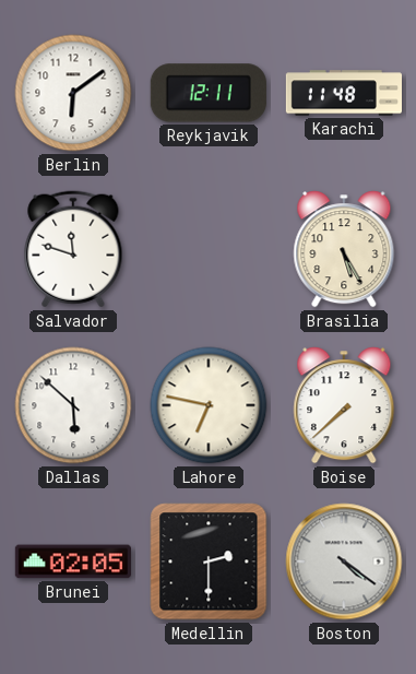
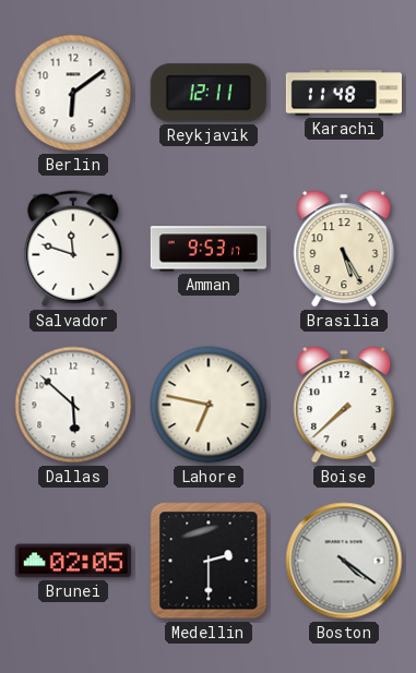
Amman: none -> 9:53
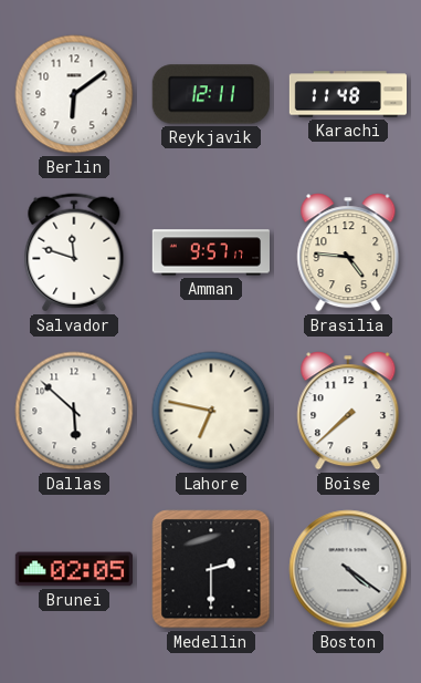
Amman: 9:53 -> 9:57
Brasilia: 5:25 -> 4:46
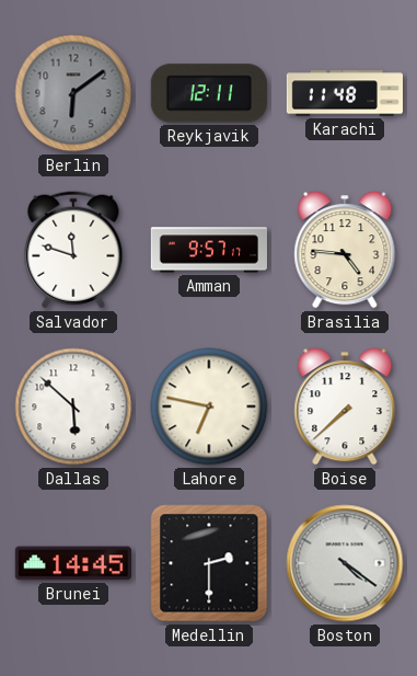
Berlin dial: white -> grey
Brunei: 02:05 -> 14:45
